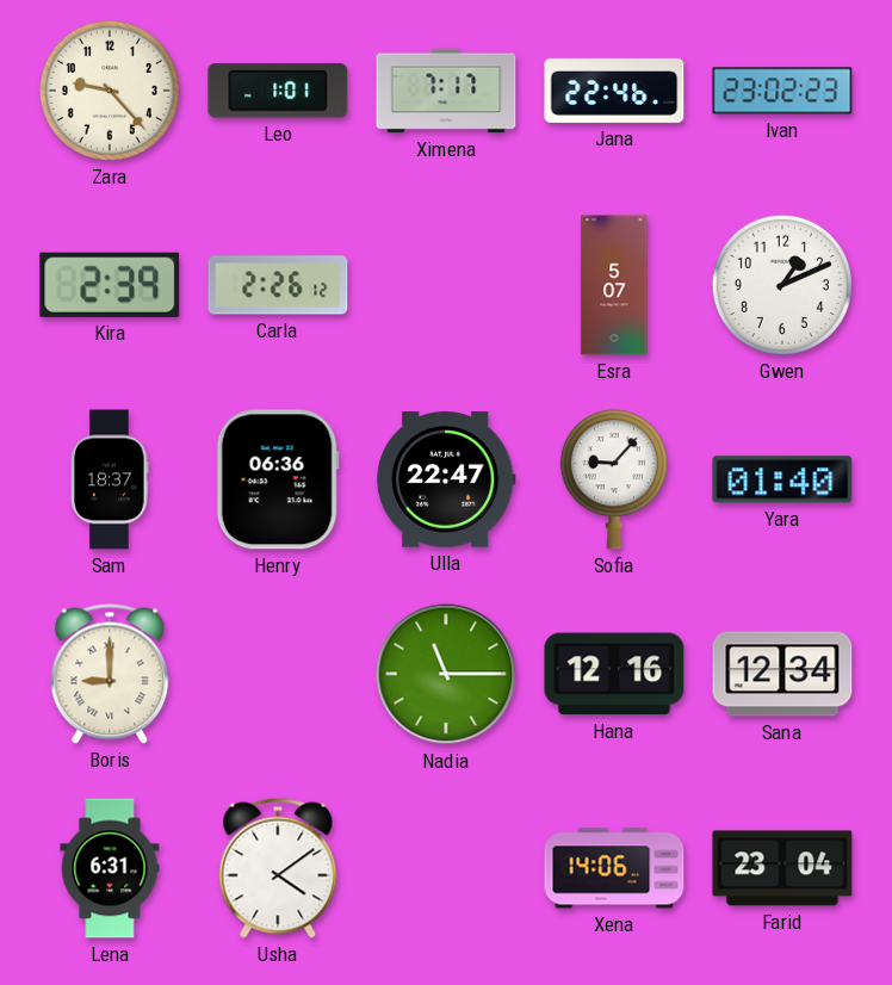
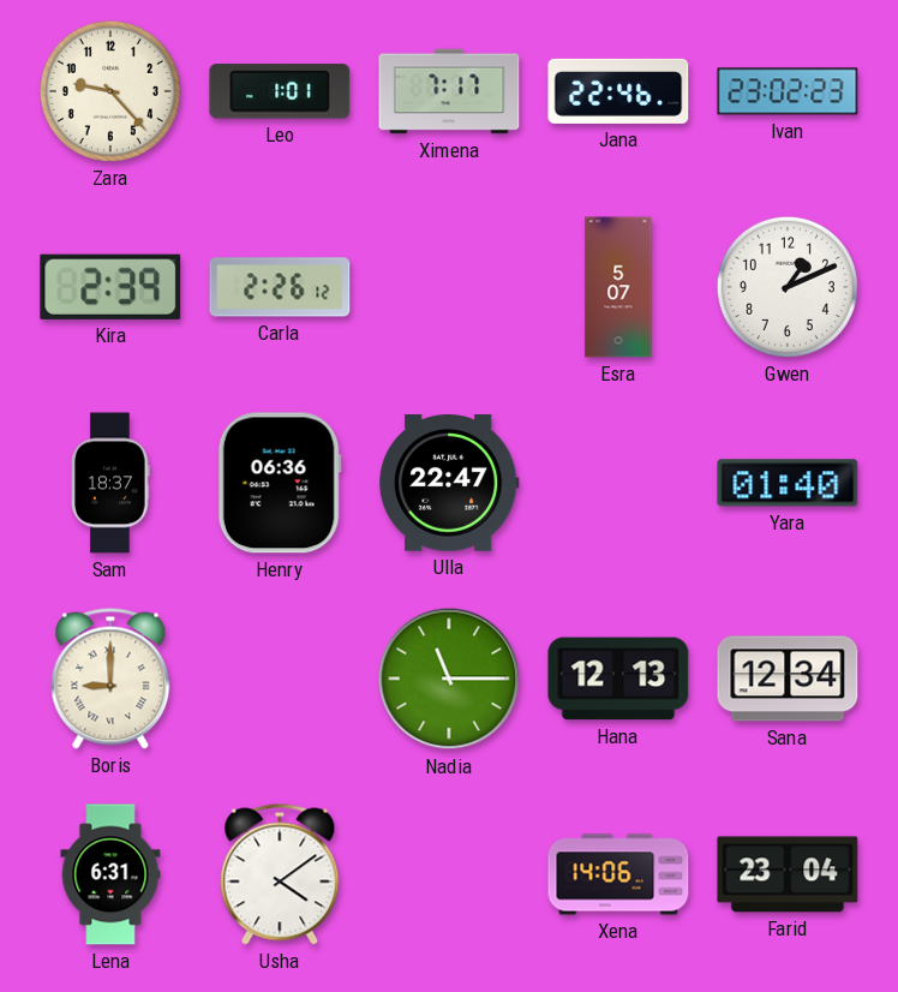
Sofia: 9:07 -> none
Hana: 12:16 -> 12:13
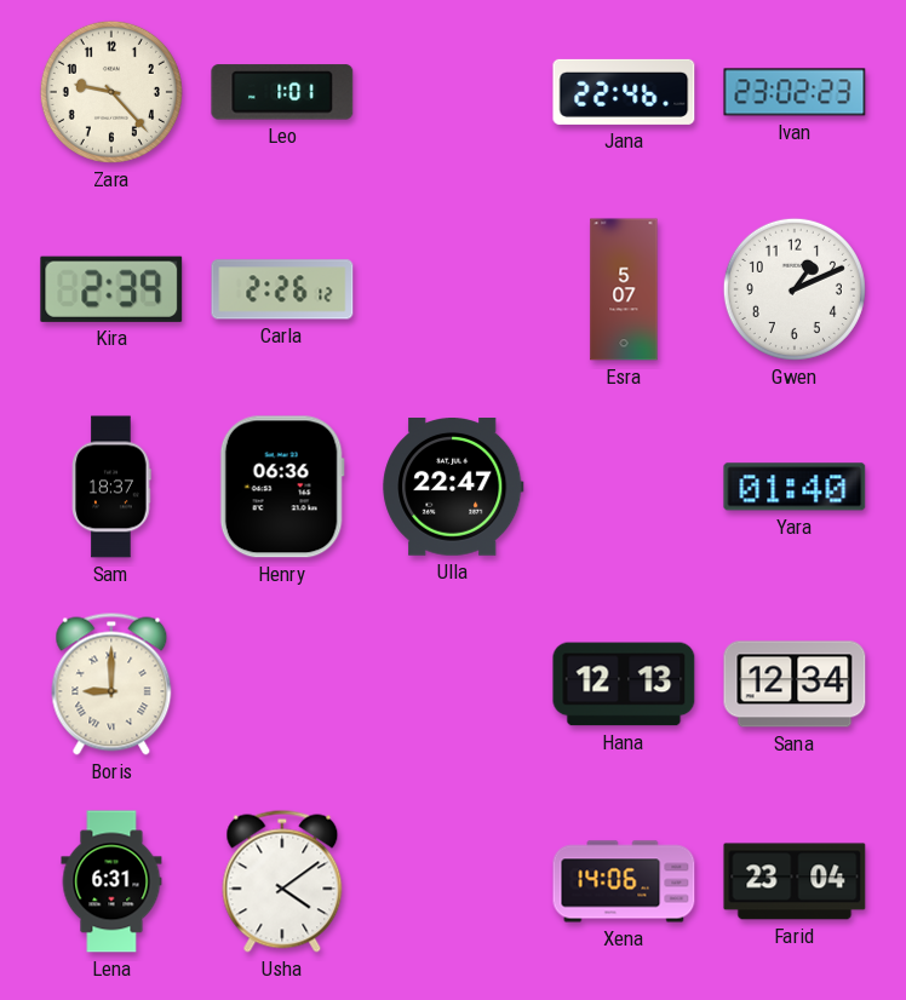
Ximena: 7:17 -> none
Nadia: 11:15 -> none
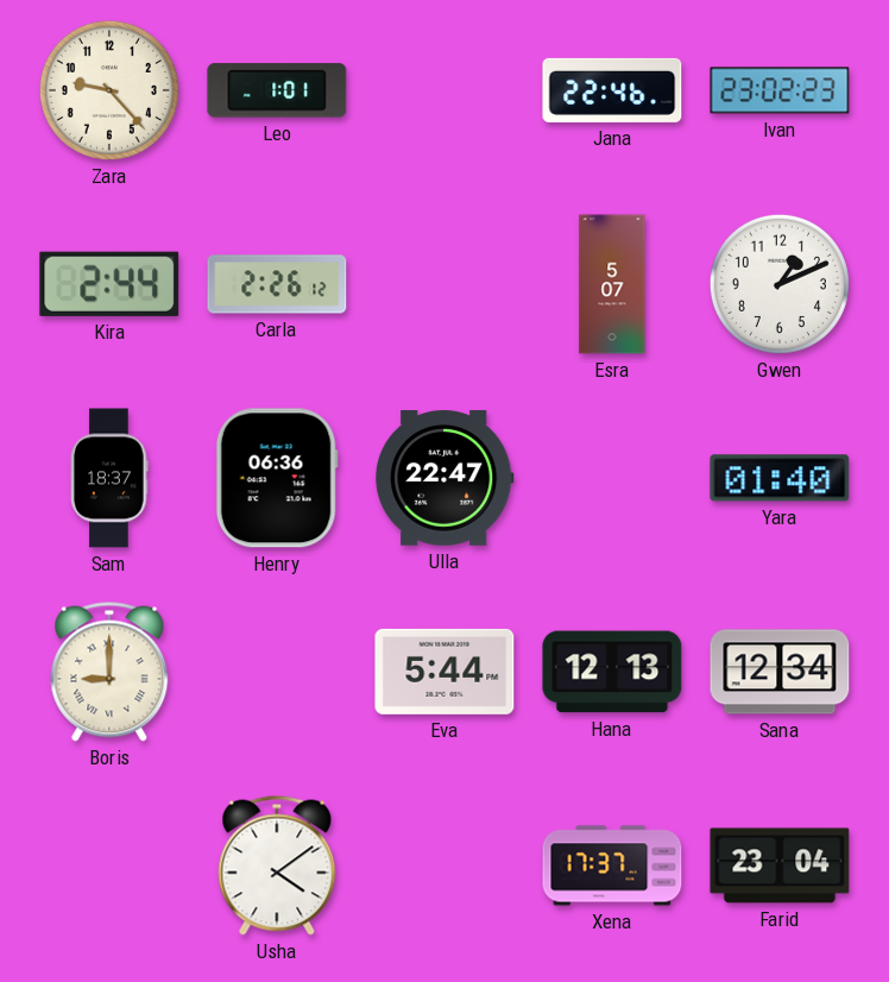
Kira: 2:39 -> 2:44
Eva: none -> 5:44
Lena: 6:31 -> none
Xena: 14:06 -> 17:37
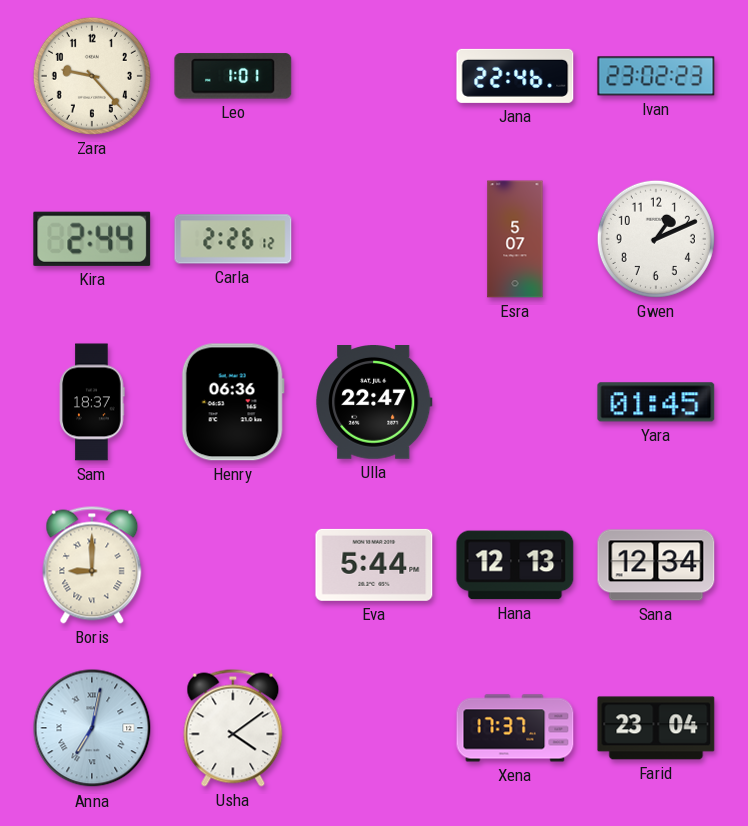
Yara: 01:40 -> 01:45
Anna: none -> 7:02
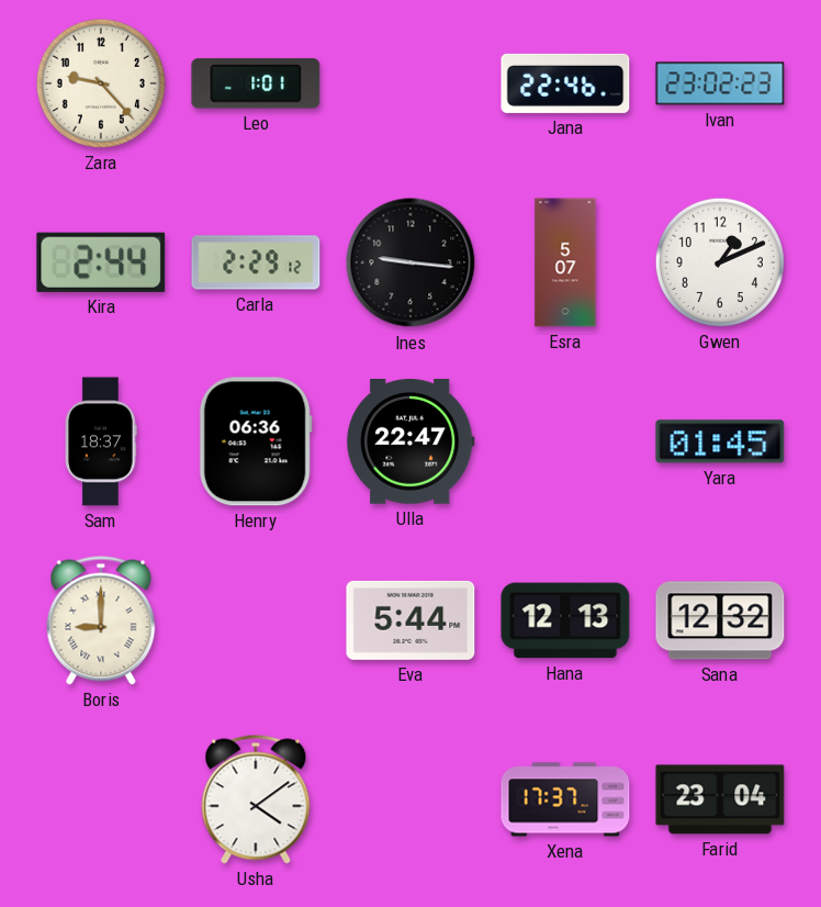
Carla: 2:26 -> 2:29
Ines: none -> 9:16
Sana: 12:34 -> 12:32
Anna: 7:02 -> none
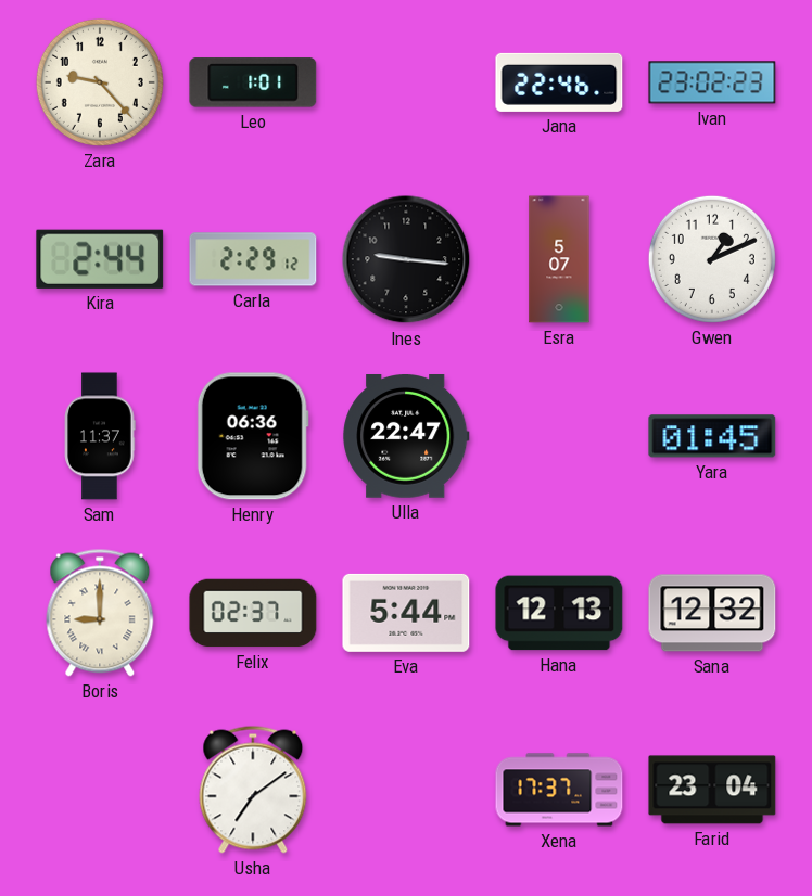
Sam: 18:37 -> 11:37
Felix: none -> 02:37
Usha: 4:09 -> 7:09
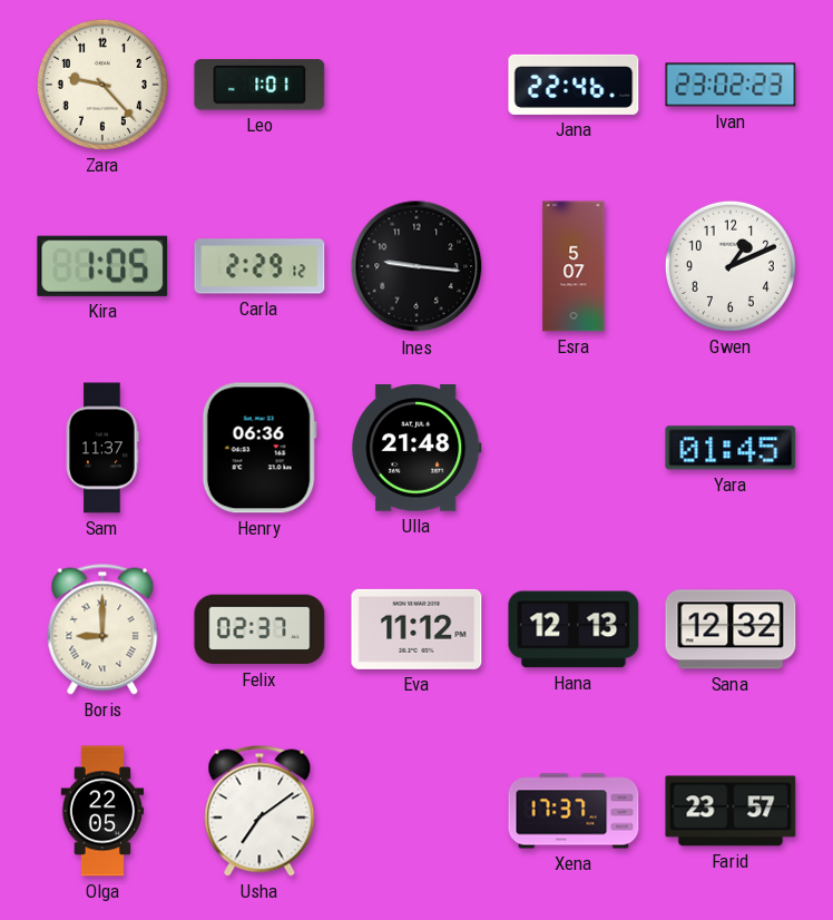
Kira: 2:44 -> 1:05
Ulla: 22:47 -> 21:48
Eva: 5:44 -> 11:12
Olga: none -> 22:05
Farid: 23:04 -> 23:57
